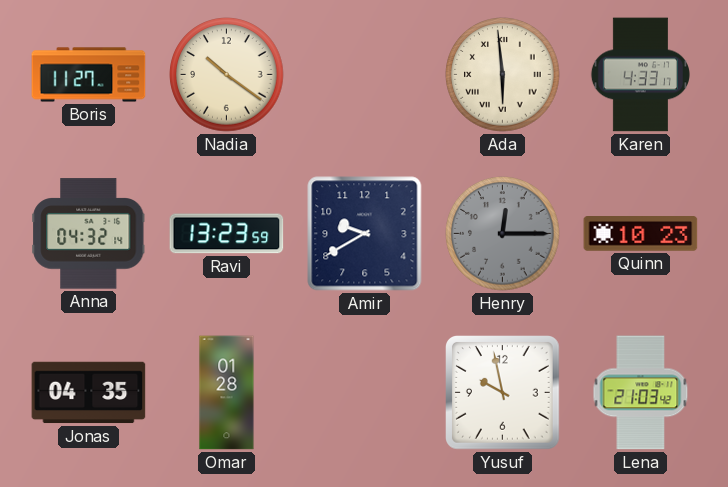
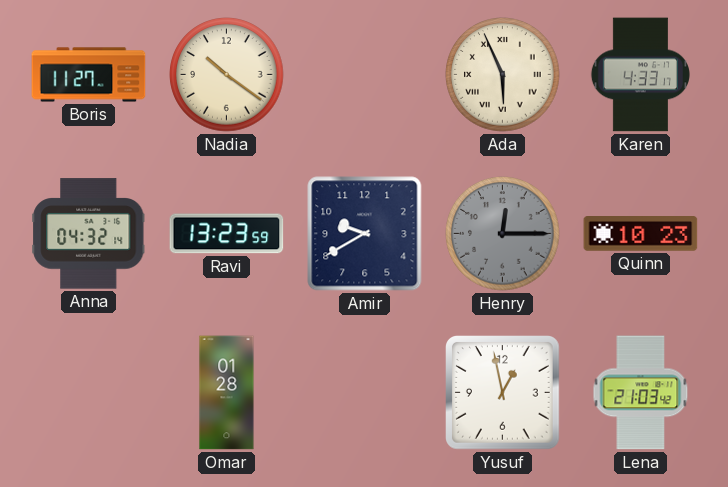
Ada: 5:59 -> 5:56
Jonas: 04:35 -> none
Yusuf: 9:58 -> 12:58
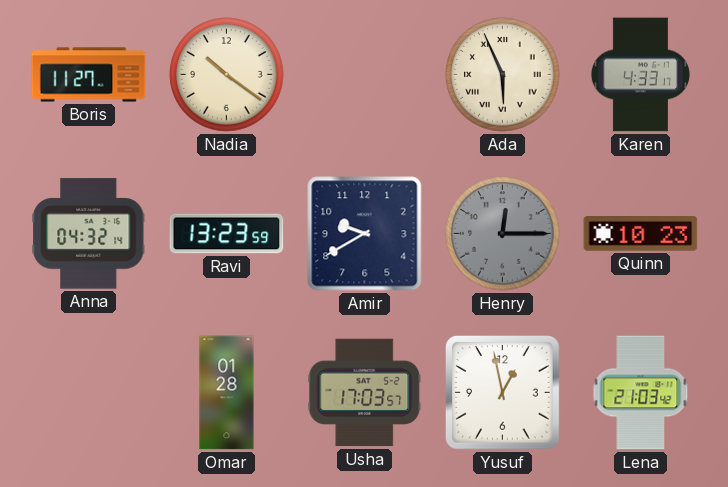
Usha: none -> 17:03
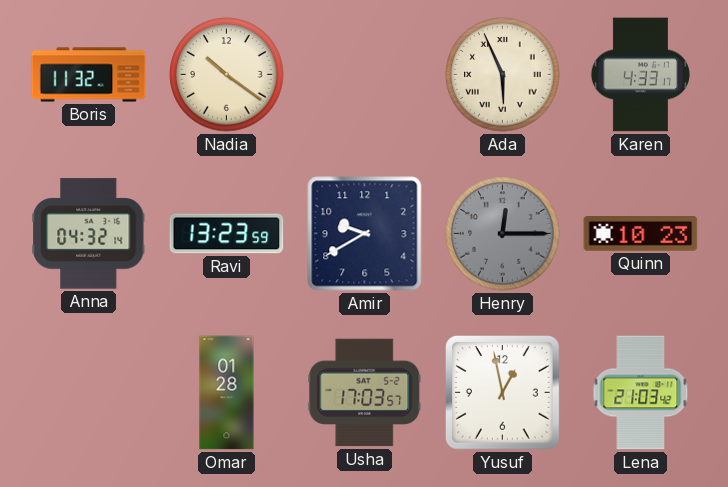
Boris: 11:27 -> 11:32
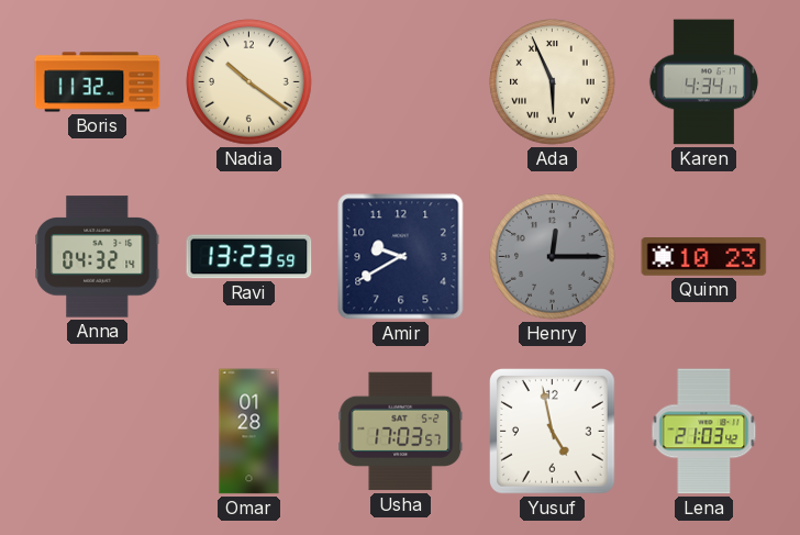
Karen: 4:33 -> 4:34
Yusuf: 12:58 -> 4:58
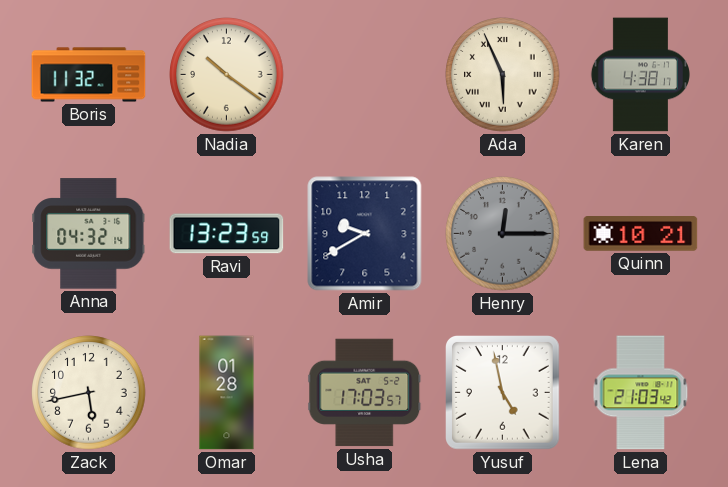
Karen: 4:34 -> 4:38
Quinn: 10:23 -> 10:21
Zack: none -> 5:43
